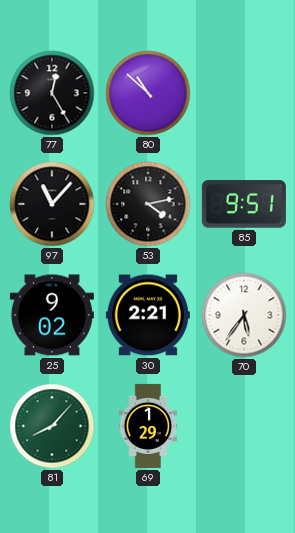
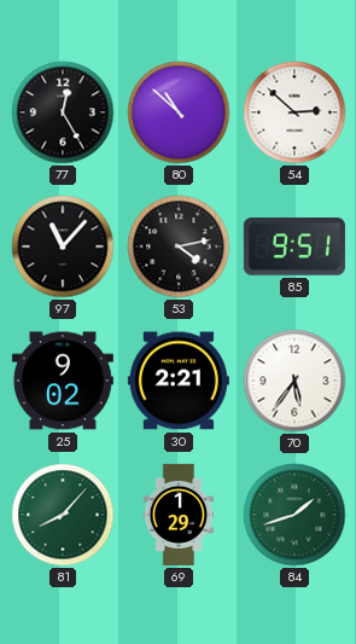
54: none -> 2:52
84: none -> 1:42
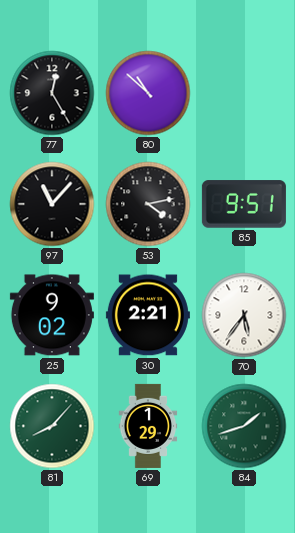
54: 2:52 -> none
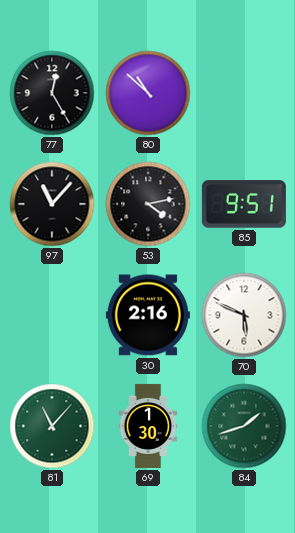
25: 9:02 -> none
30: 2:21 -> 2:16
70: 5:36 -> 5:49
81: 8:07 -> 11:07
69: 1:29 -> 1:30
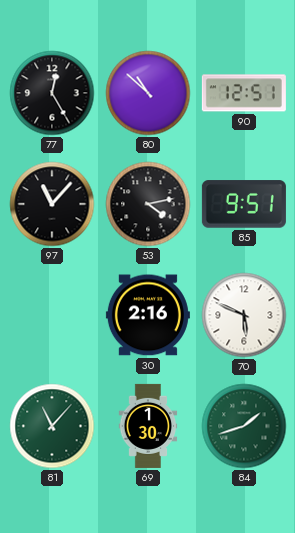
90: none -> 12:51
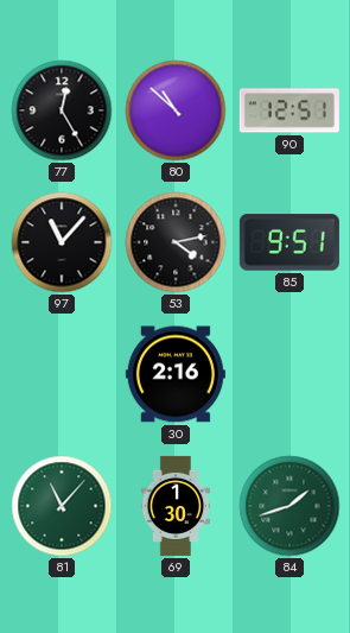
70: 5:49 -> none
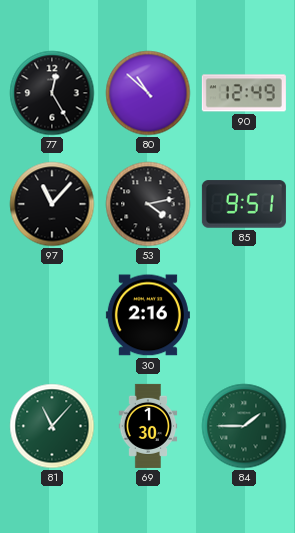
90: 12:51 -> 12:49
84: 1:42 -> 1:45
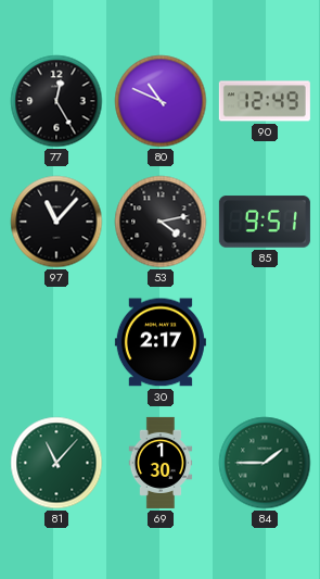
80: 10:52 -> 10:49
30: 2:16 -> 2:17
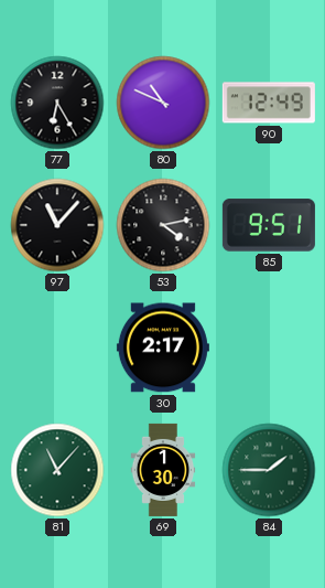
77: 12:25 -> 6:25
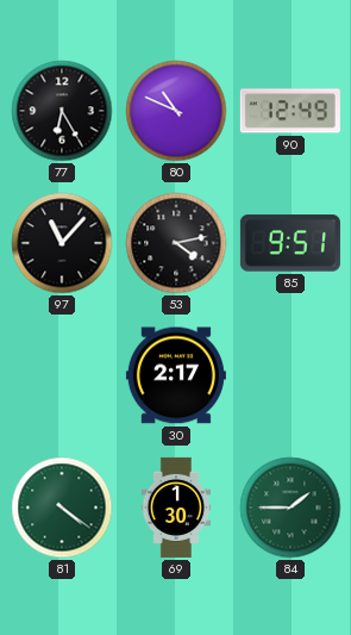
81: 11:07 -> 4:21
